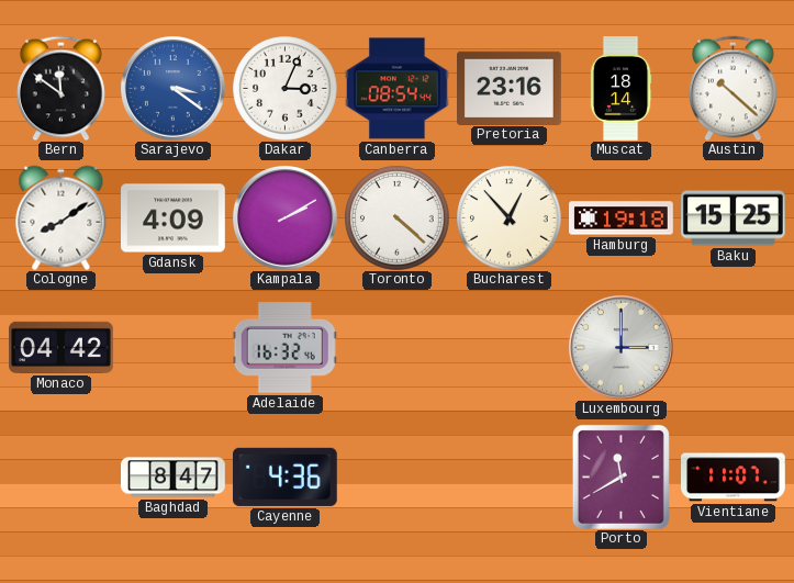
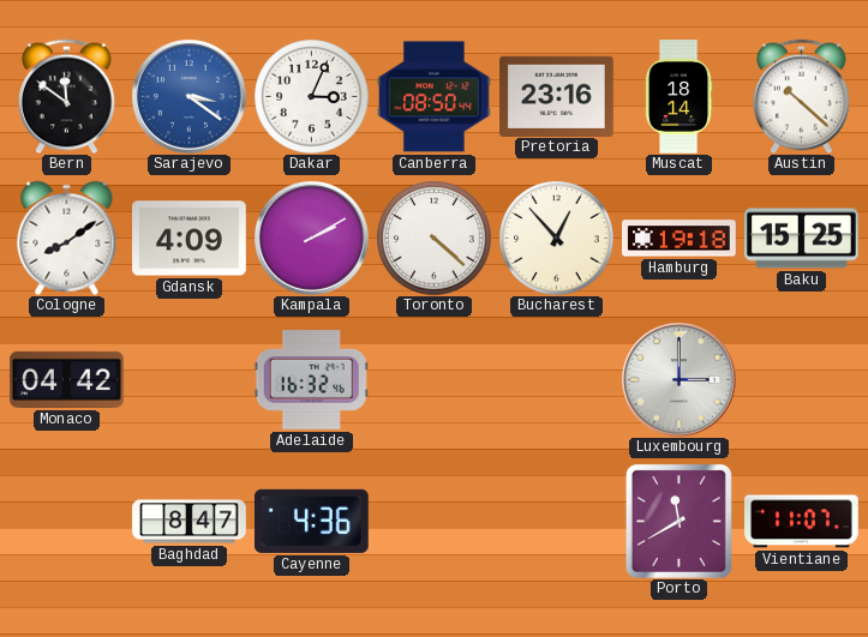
Canberra: 08:54 -> 08:50
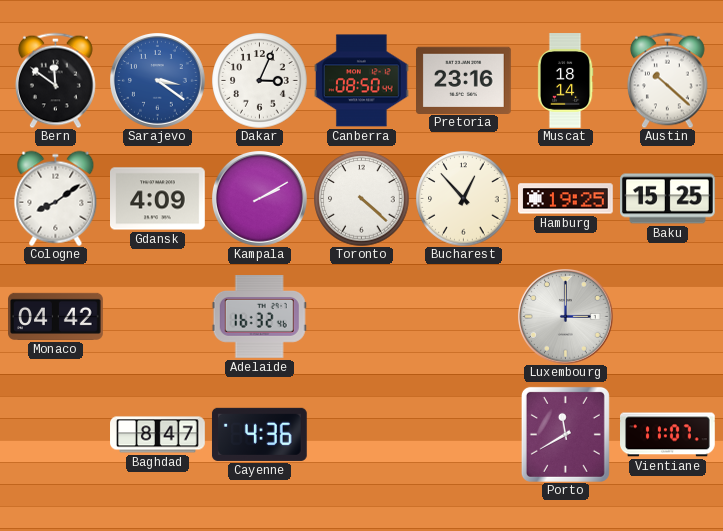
Hamburg: 19:18 -> 19:25
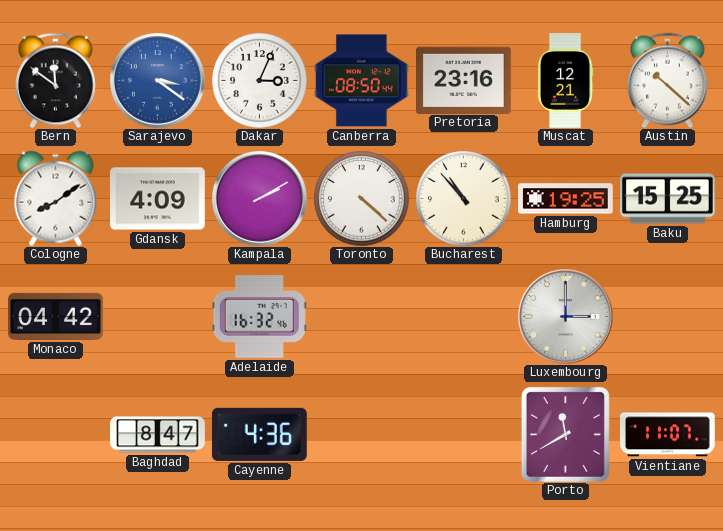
Muscat: 18:14 -> 12:21
Bucharest: 12:53 -> 10:53
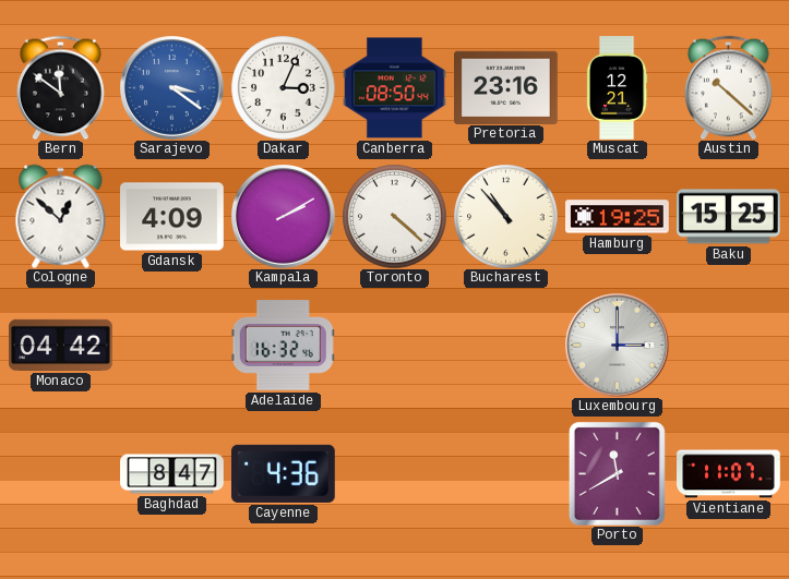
Cologne: 8:09 -> 12:52
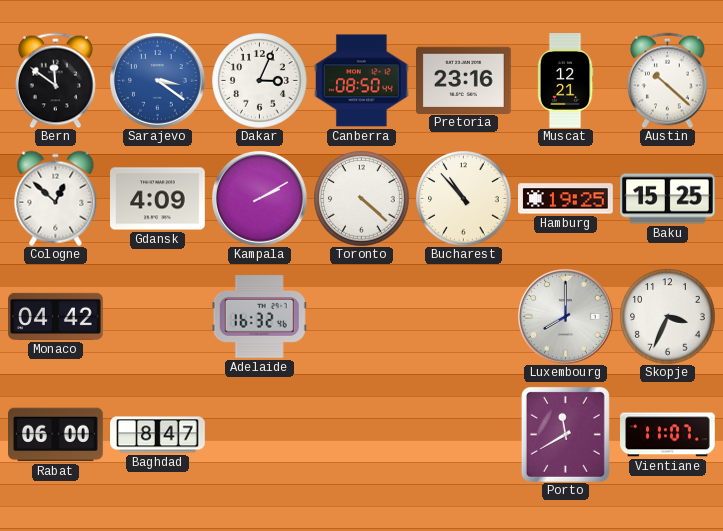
Luxembourg: 3:00 -> 8:00
Skopje: none -> 3:34
Rabat: none -> 06:00
Cayenne: 4:36 -> none
